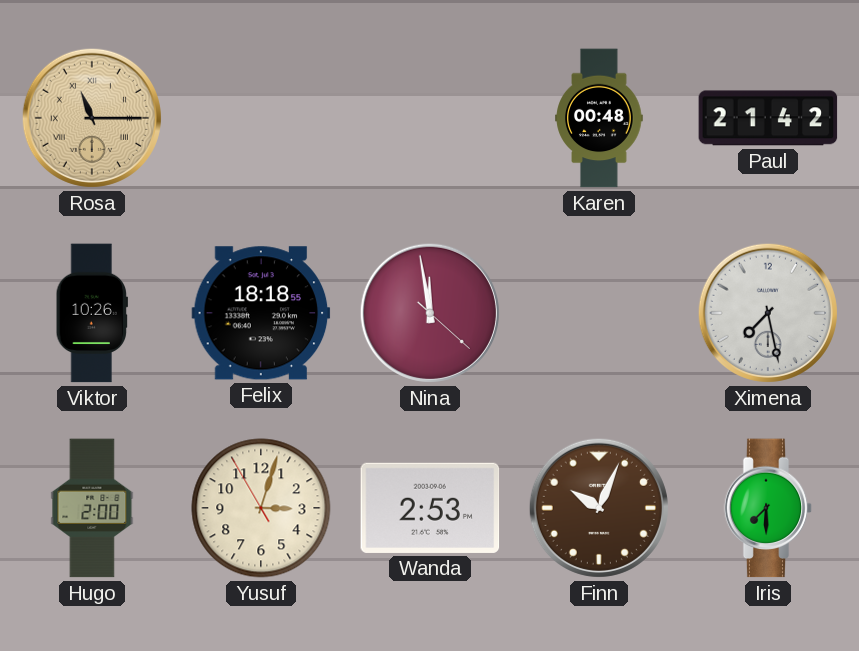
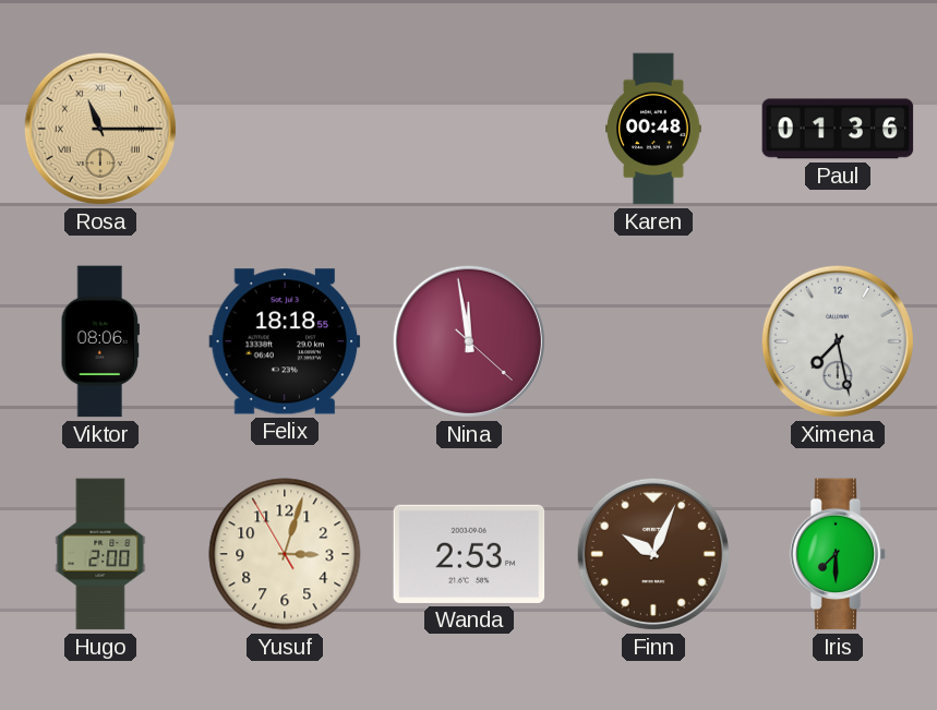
Paul: 21:42 -> 01:36
Viktor: 10:26 -> 08:06
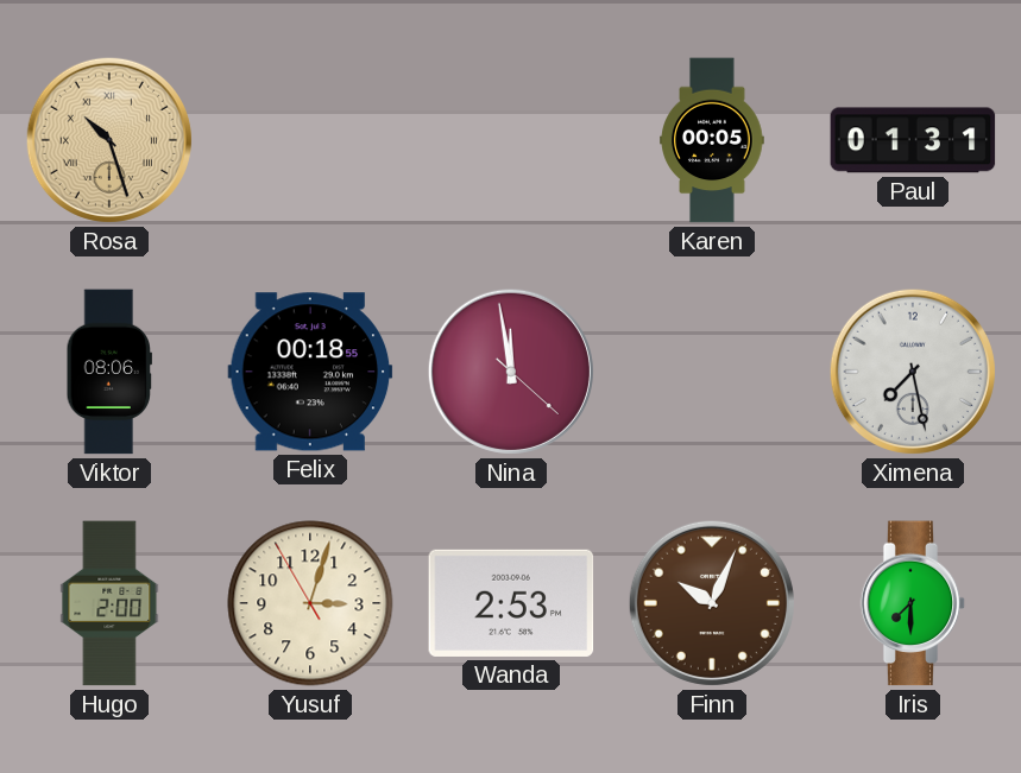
Rosa: 11:15 -> 10:27
Karen: 00:48 -> 00:05
Paul: 01:36 -> 01:31
Felix: 18:18 -> 00:18
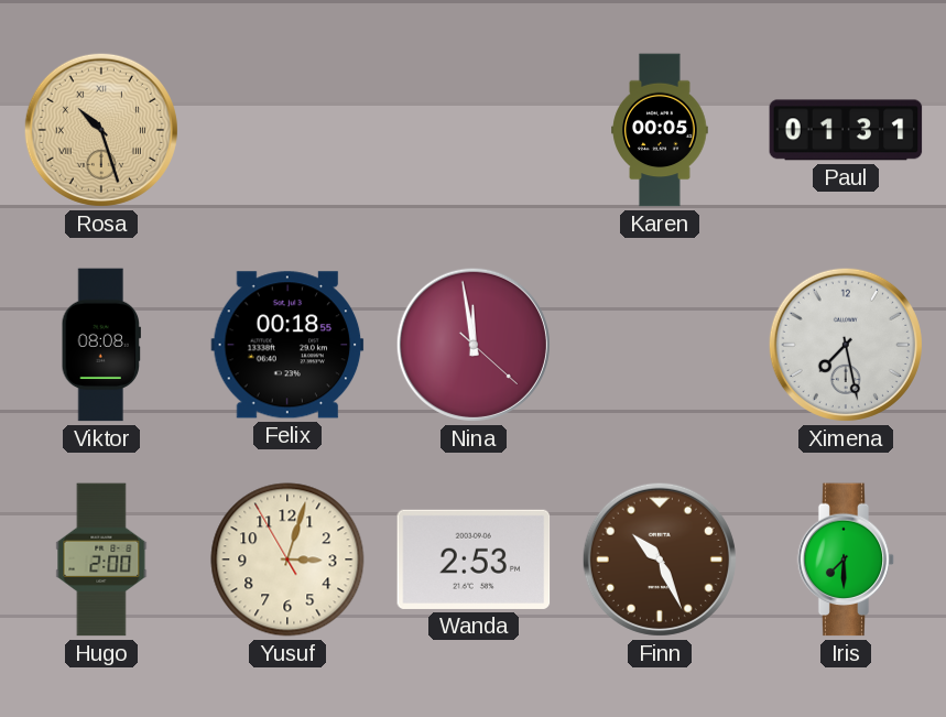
Viktor: 08:06 -> 08:08
Finn: 10:04 -> 10:26
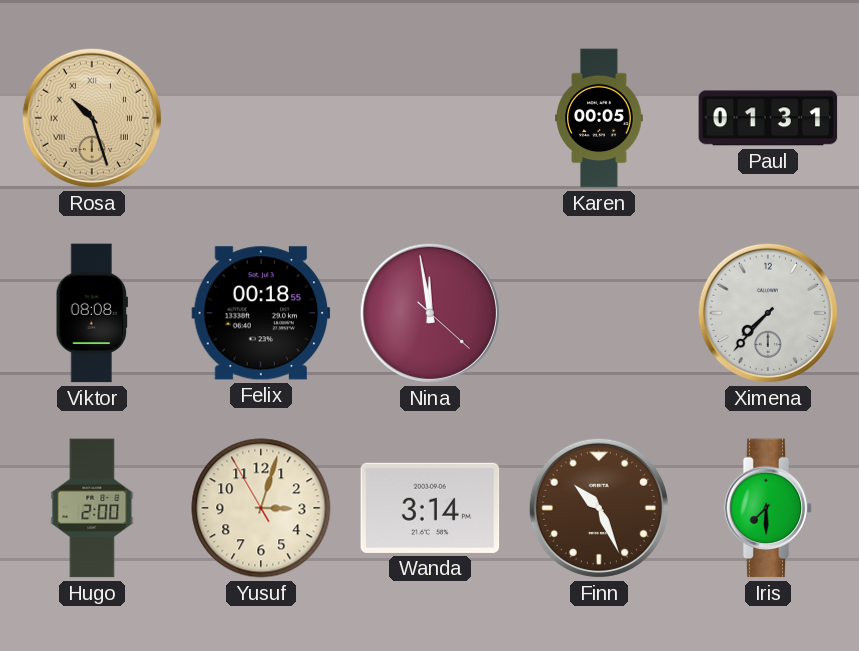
Ximena: 7:28 -> 7:37
Wanda: 2:53 -> 3:14
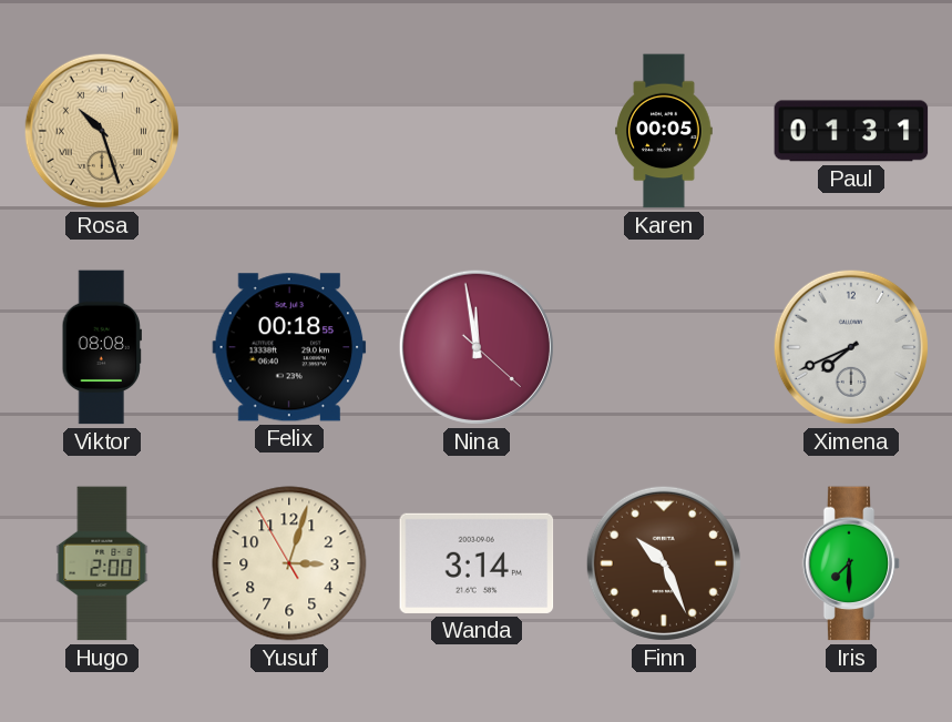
Ximena: 7:37 -> 7:41
